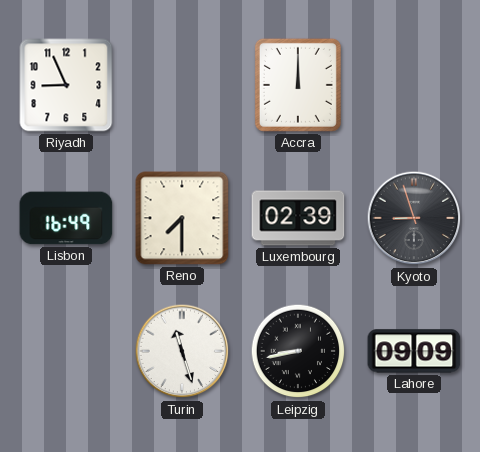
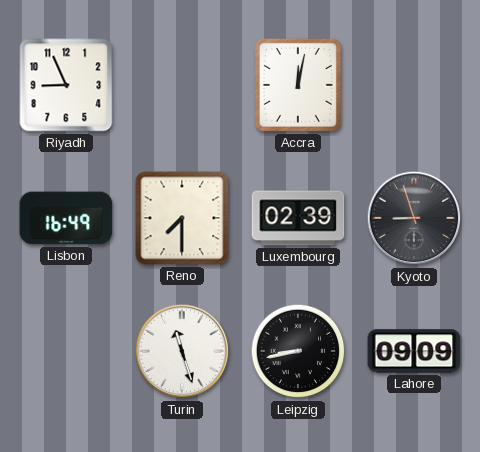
Accra: 12:00 -> 12:02
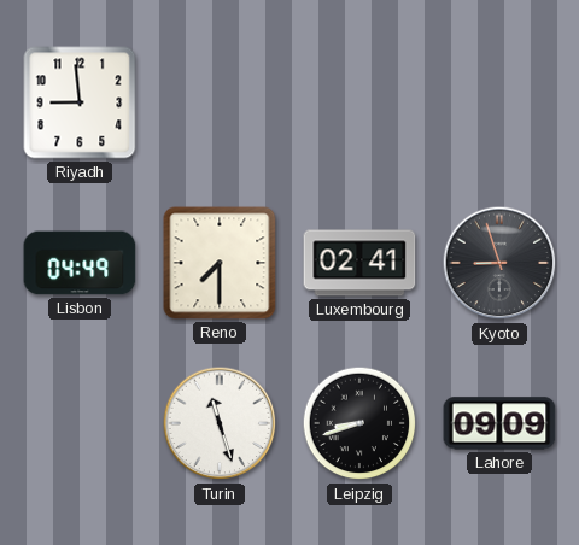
Riyadh: 8:56 -> 8:59
Accra: 12:02 -> none
Lisbon: 16:49 -> 04:49
Luxembourg: 02:39 -> 02:41
Leipzig: 8:43 -> 8:42
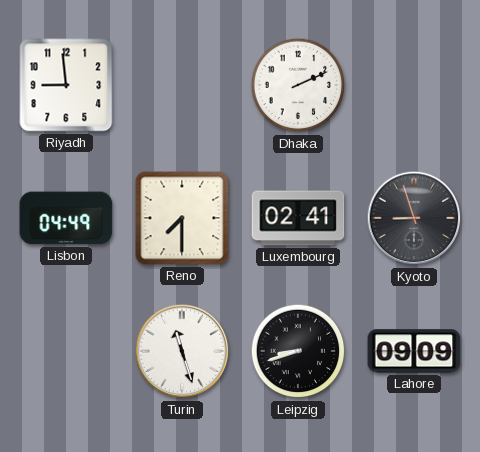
Dhaka: none -> 2:11
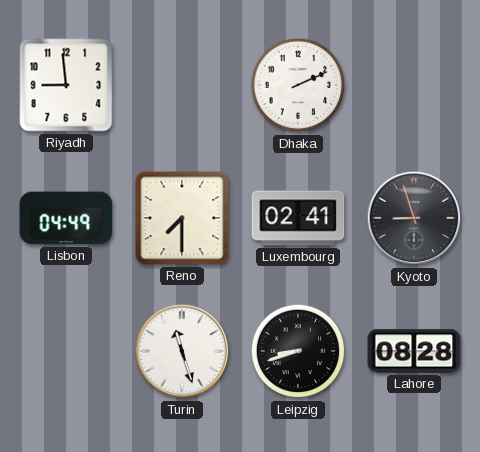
Lahore: 09:09 -> 08:28
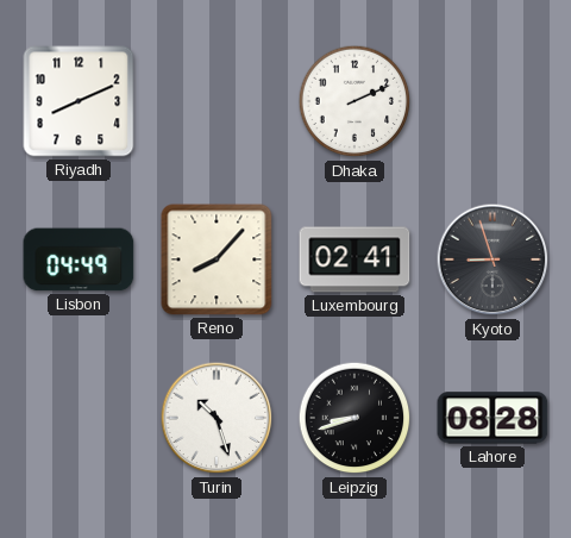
Riyadh: 8:59 -> 8:11
Reno: 7:30 -> 8:07
Turin: 11:27 -> 10:27
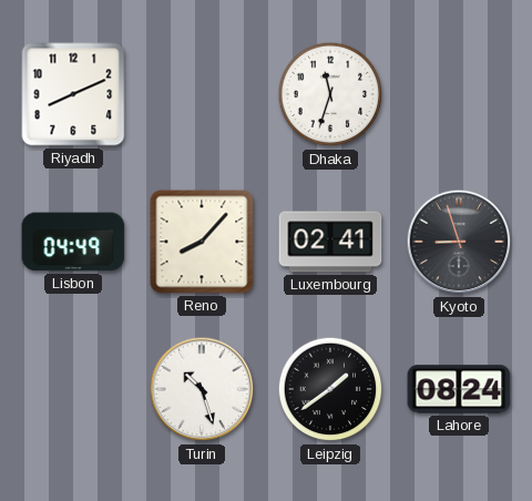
Dhaka: 2:11 -> 11:33
Leipzig: 8:42 -> 1:39
Lahore: 08:28 -> 08:24
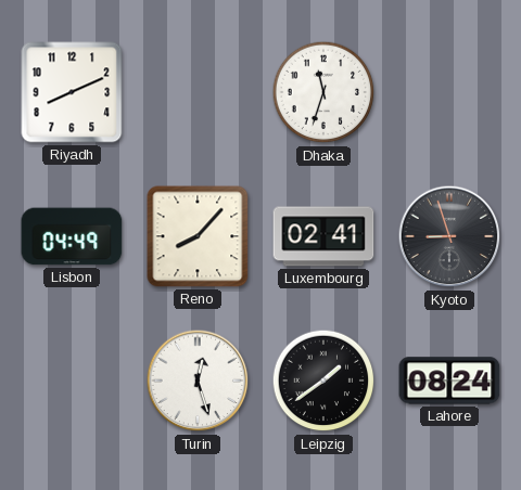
Turin: 10:27 -> 12:27
